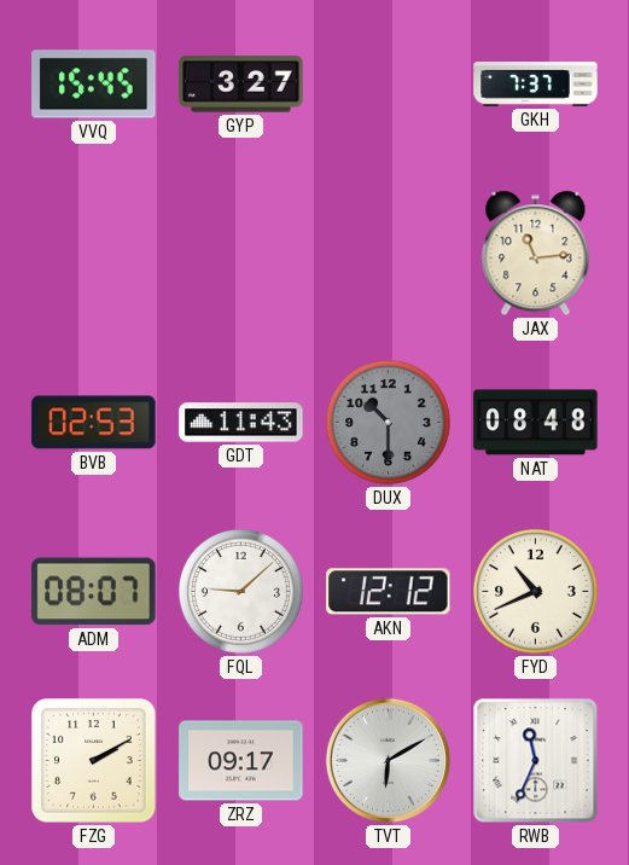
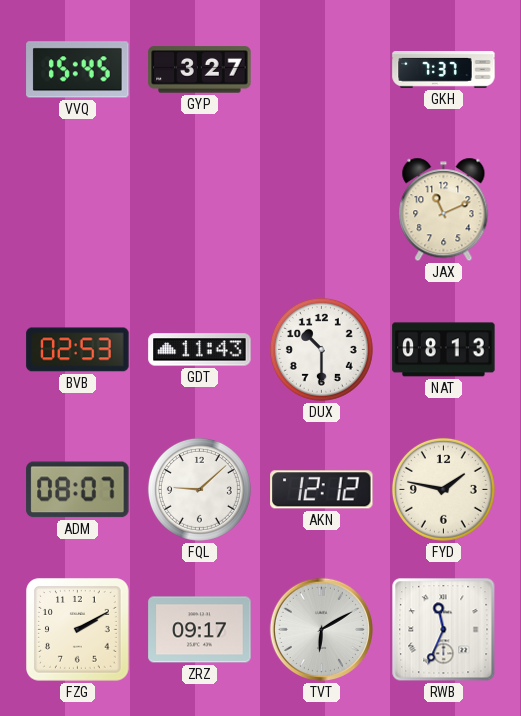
JAX: 11:14 -> 11:11
DUX dial: grey -> white
NAT: 08:48 -> 08:13
FYD: 10:41 -> 1:47
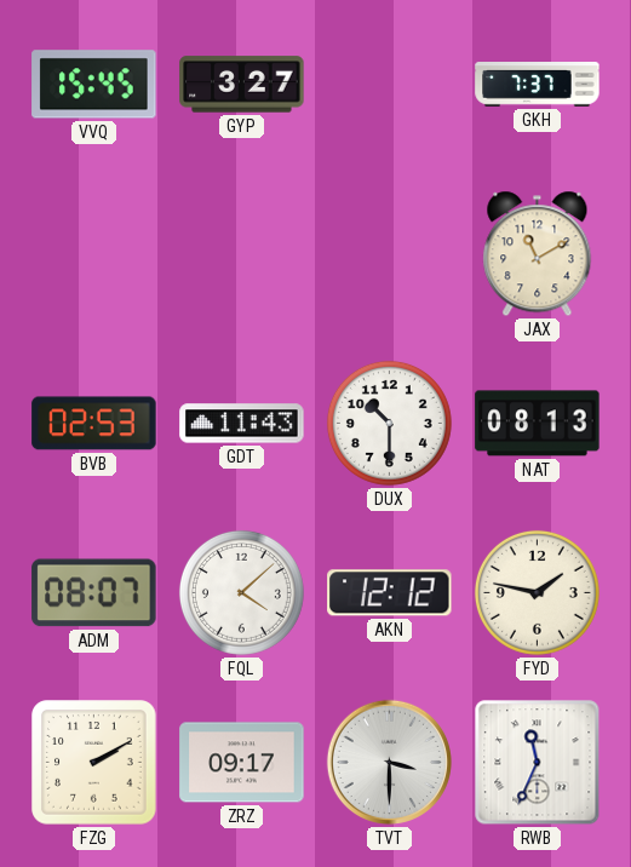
JAX: 11:11 -> 11:10
FQL: 9:08 -> 4:08
TVT: 6:10 -> 3:30
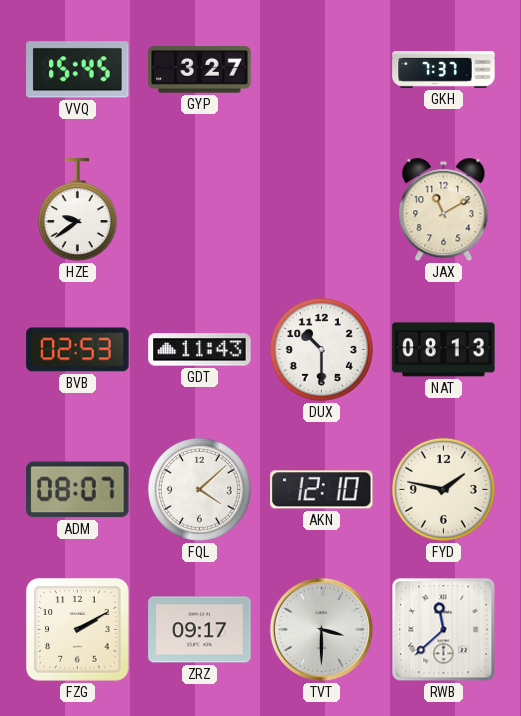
HZE: none -> 9:39
AKN: 12:12 -> 12:10
RWB: 11:34 -> 11:38
